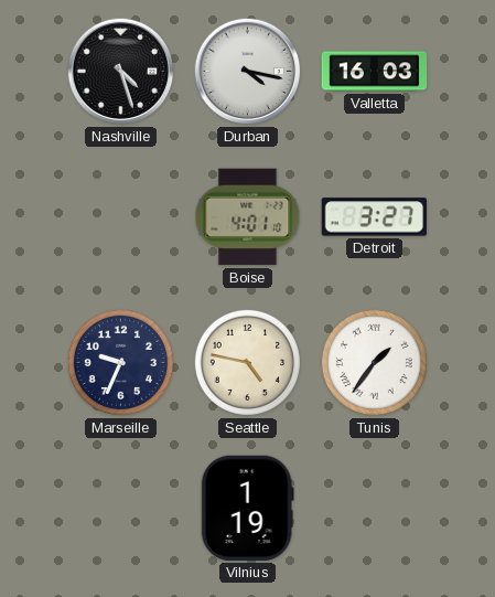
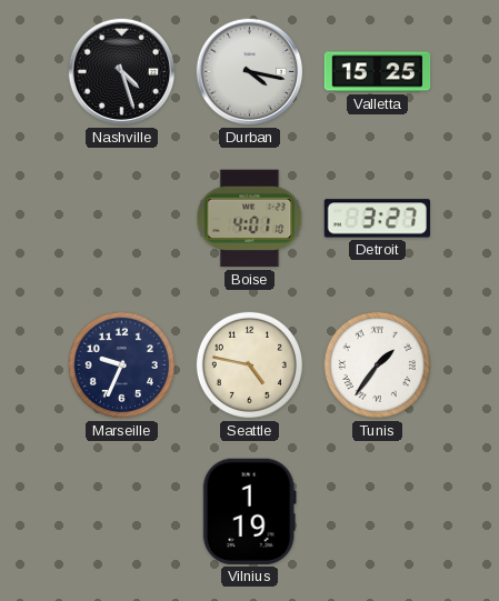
Valletta: 16:03 -> 15:25
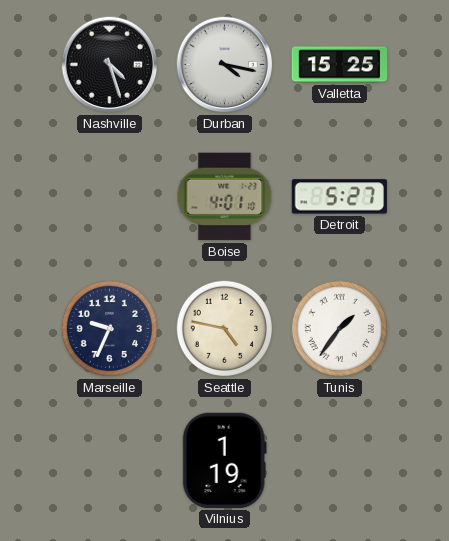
Detroit: 3:27 -> 5:27
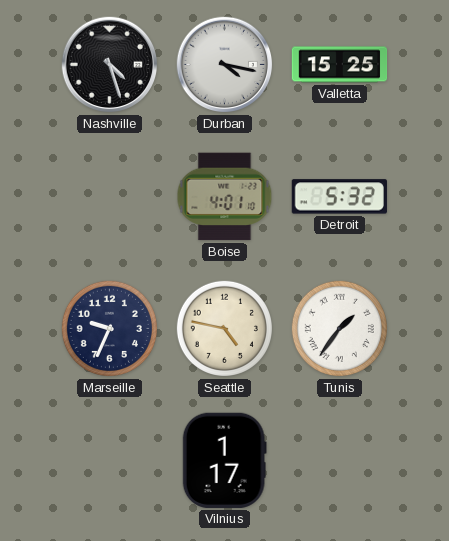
Detroit: 5:27 -> 5:32
Vilnius: 1:19 -> 1:17
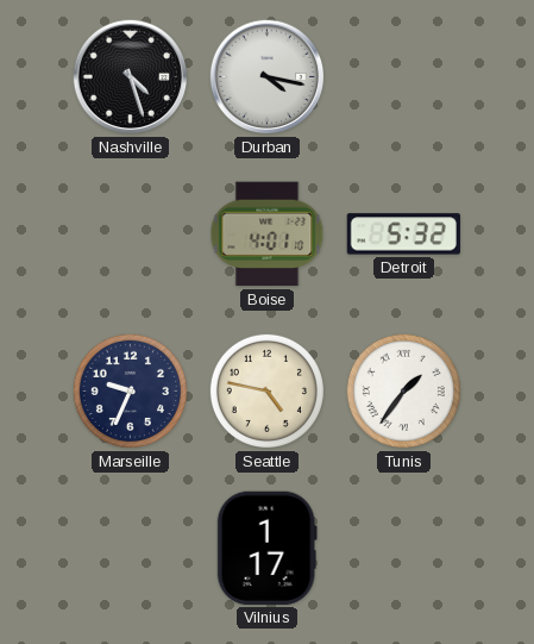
Valletta: 15:25 -> none
